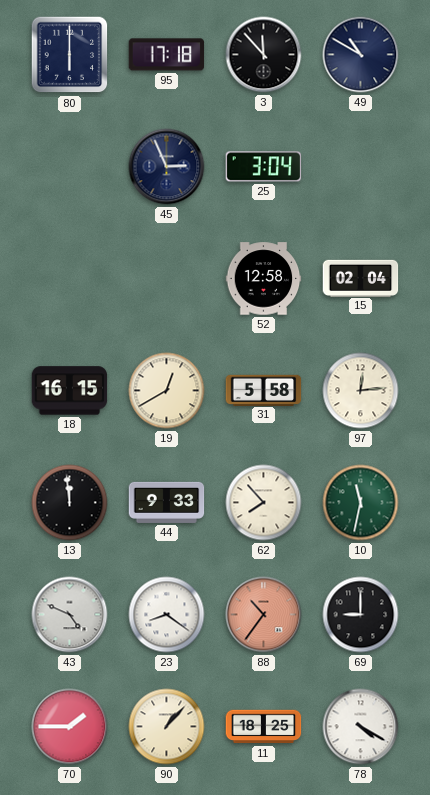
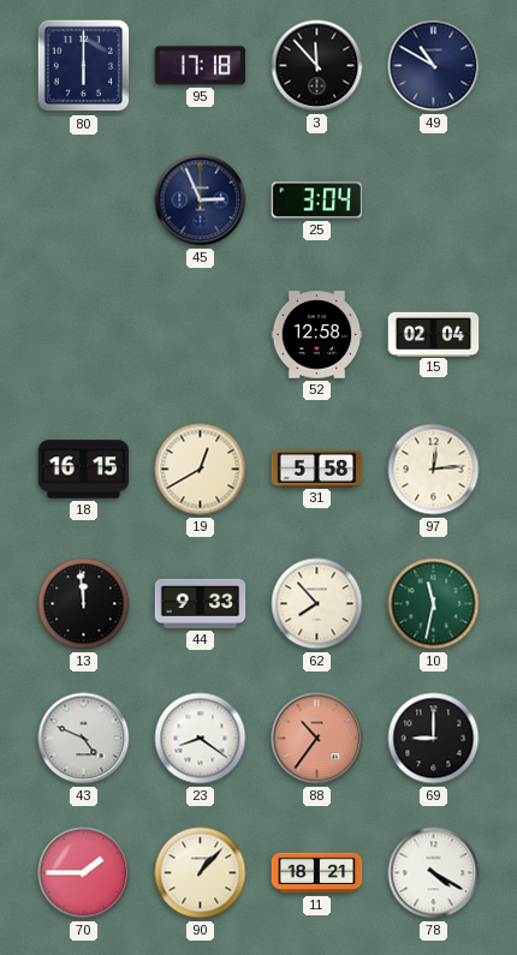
11: 18:25 -> 18:21
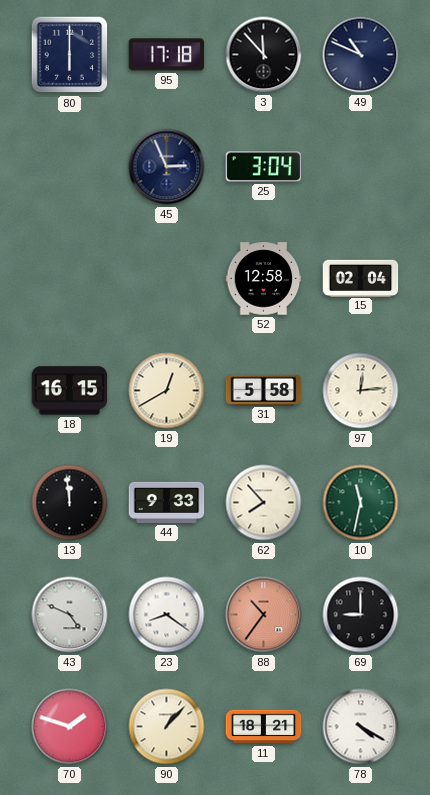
49: 10:50 -> 10:49
70: 1:45 -> 1:48
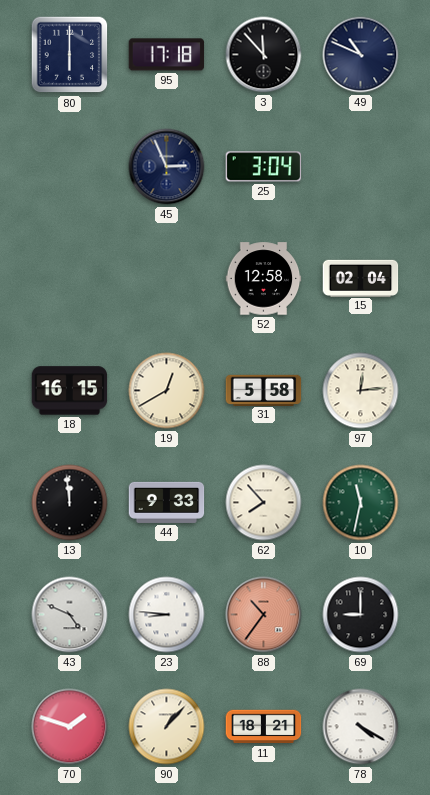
23: 8:21 -> 8:46
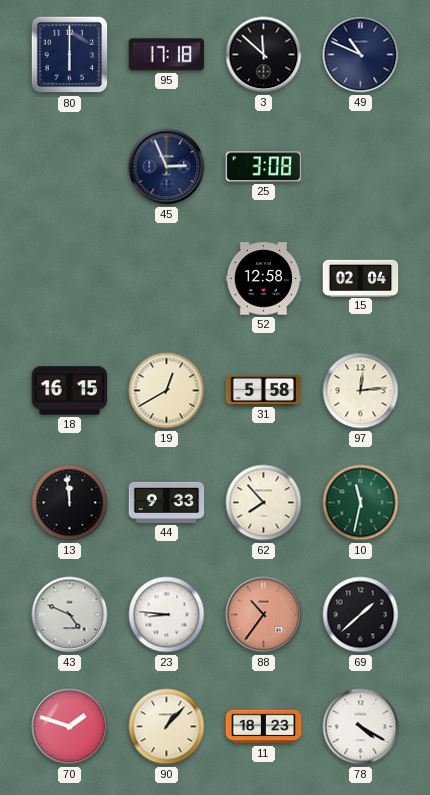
3: 11:53 -> 11:52
25: 3:04 -> 3:08
69: 9:00 -> 1:38
11: 18:21 -> 18:23
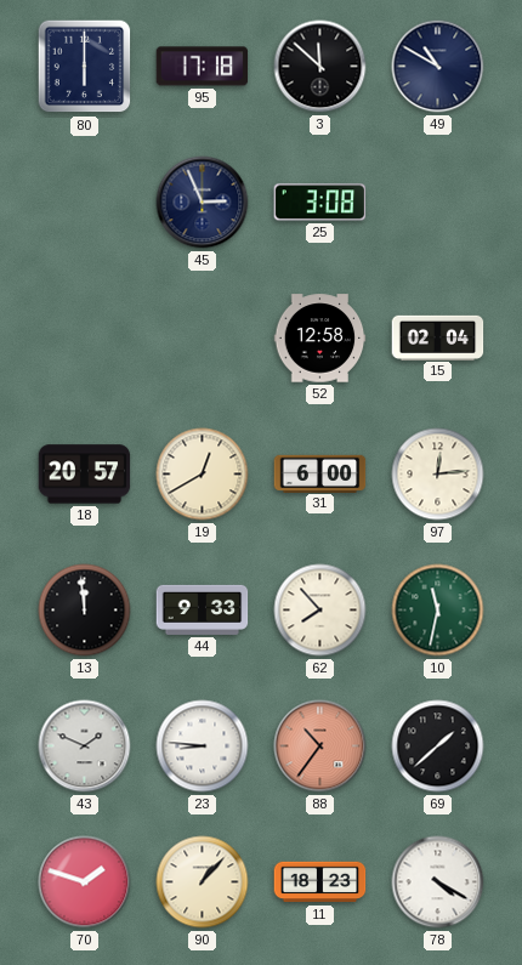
49: 10:49 -> 10:50
18: 16:15 -> 20:57
31: 5:58 -> 6:00
43: 4:49 -> 1:49
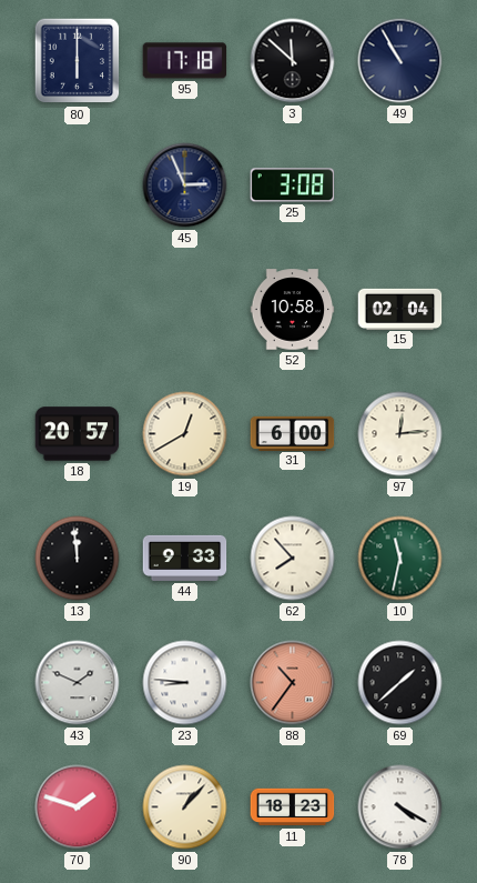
49: 10:50 -> 10:55
52: 12:58 -> 10:58
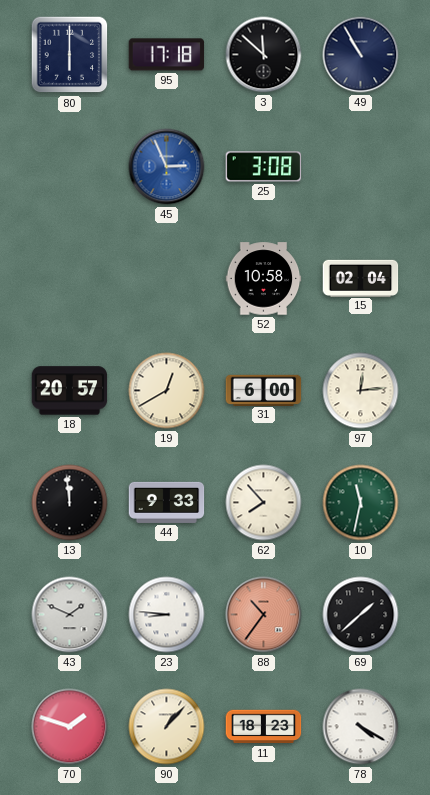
45 dial: navy -> blue
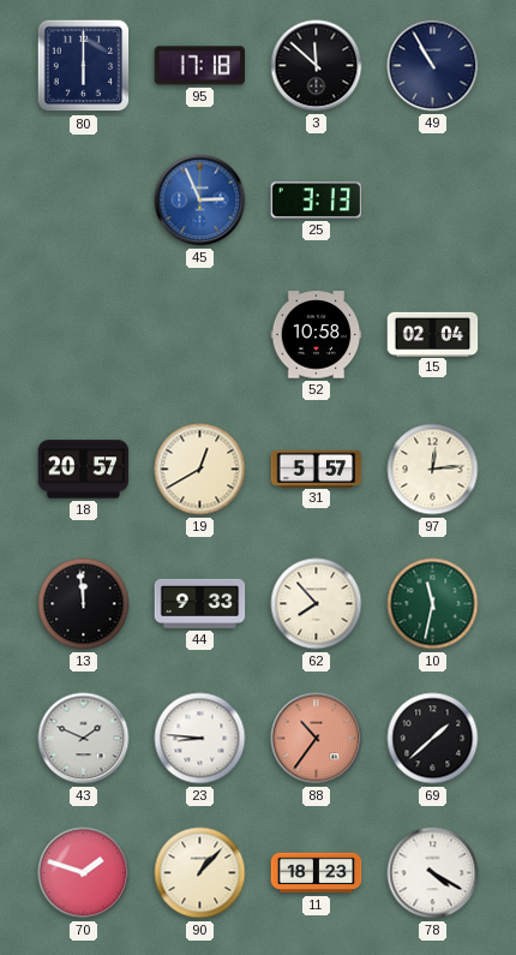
25: 3:08 -> 3:13
31: 6:00 -> 5:57
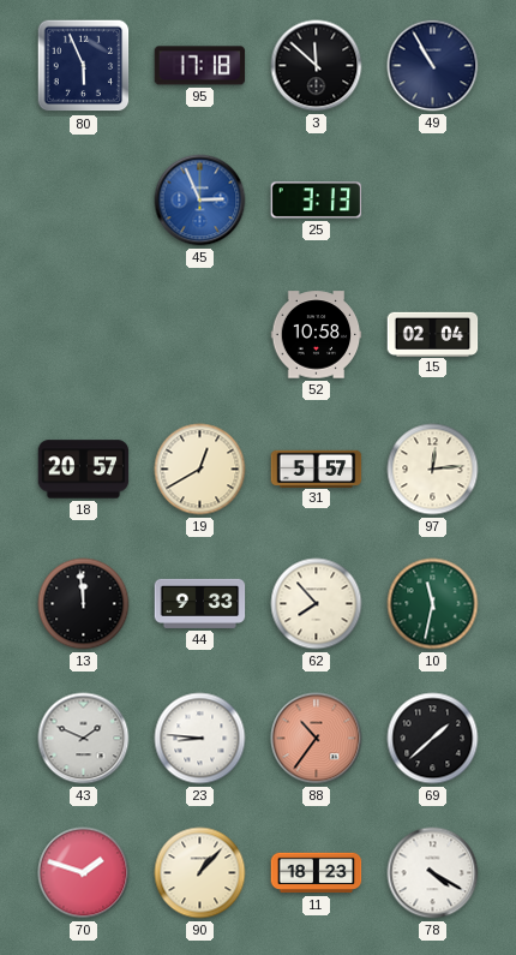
80: 6:00 -> 5:56
